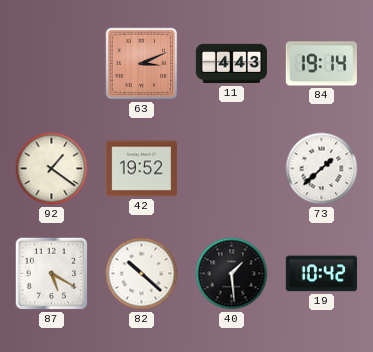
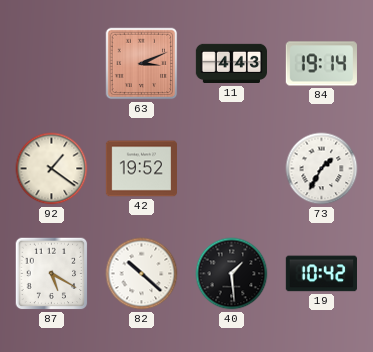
73: 1:38 -> 1:35
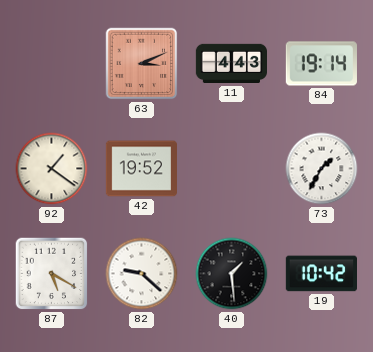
82: 10:22 -> 9:22
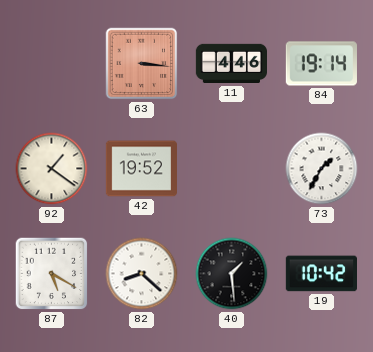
63: 3:11 -> 3:16
11: 4:43 -> 4:46
82: 9:22 -> 8:22
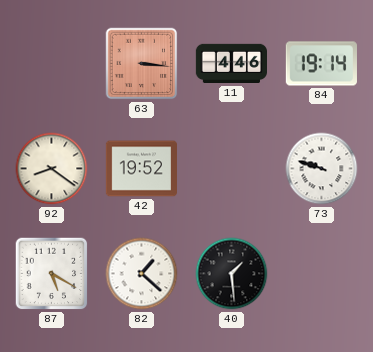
92: 1:21 -> 8:21
73: 1:35 -> 9:48
82: 8:22 -> 1:22
19: 10:42 -> none
